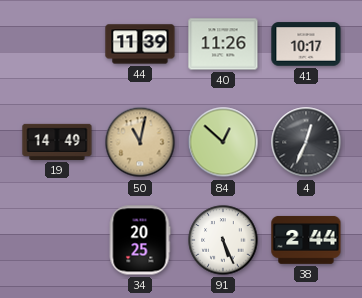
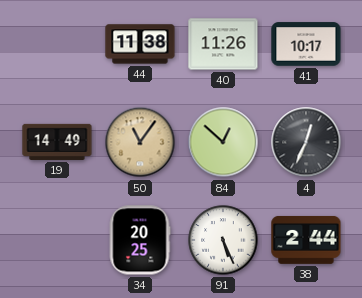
44: 11:39 -> 11:38
50: 11:02 -> 11:06
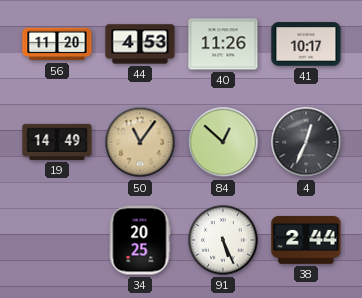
56: none -> 11:20
44: 11:38 -> 4:53
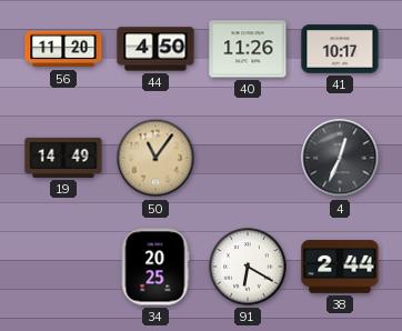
44: 4:53 -> 4:50
84: 12:52 -> none
91: 5:26 -> 6:20
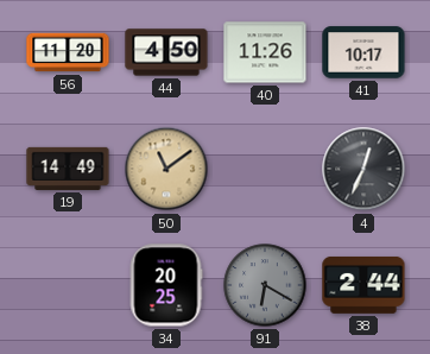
50: 11:06 -> 11:09
91 dial: white -> grey
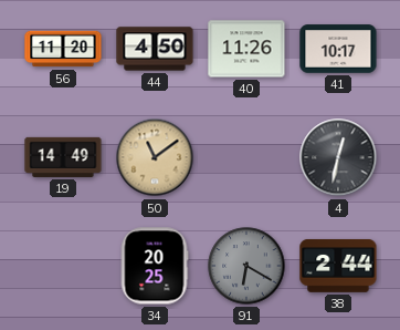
4: 12:34 -> 12:32
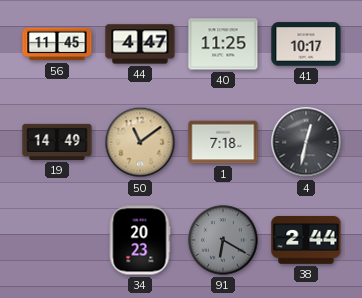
56: 11:20 -> 11:45
44: 4:50 -> 4:47
40: 11:26 -> 11:25
1: none -> 7:18
34: 20:25 -> 20:23
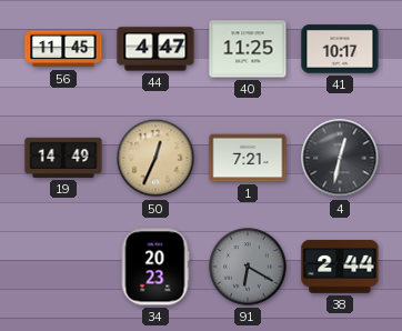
50: 11:09 -> 12:34
1: 7:18 -> 7:21
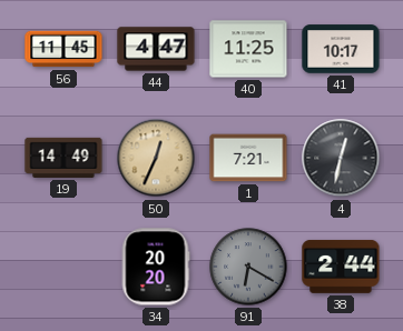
34: 20:23 -> 20:20
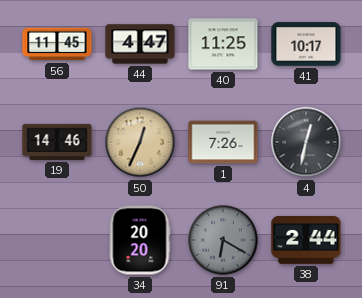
19: 14:49 -> 14:46
1: 7:21 -> 7:26
